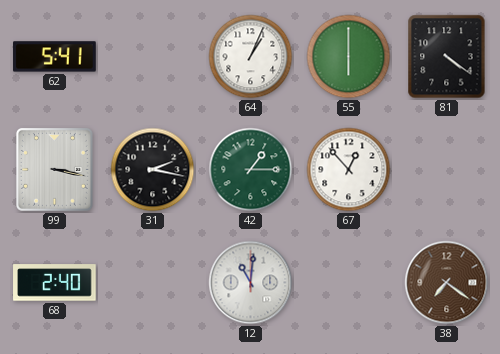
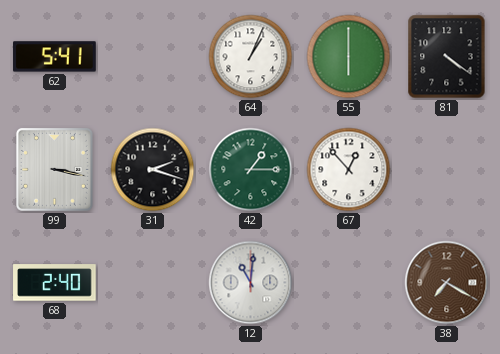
31: 2:17 -> 2:18
38: 7:21 -> 7:20
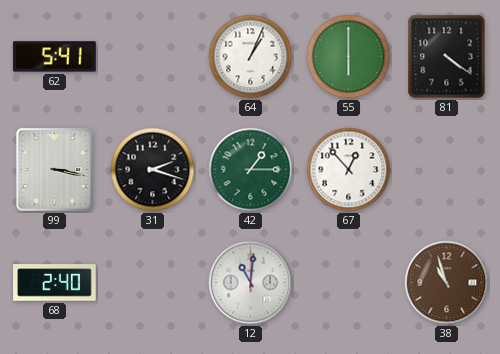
38: 7:20 -> 10:57
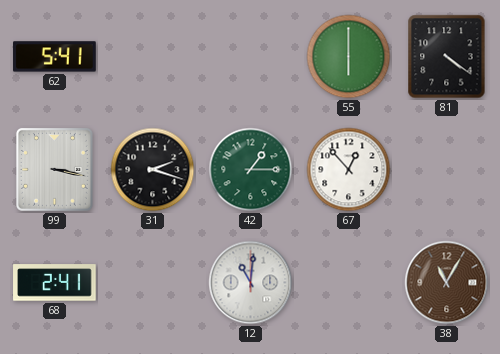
64: 1:04 -> none
68: 2:40 -> 2:41
38: 10:57 -> 11:05
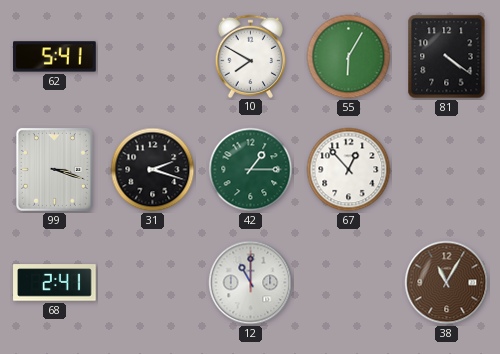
10: none -> 7:50
55: 6:00 -> 6:05
99: 3:17 -> 3:18
12: 11:01 -> 11:00
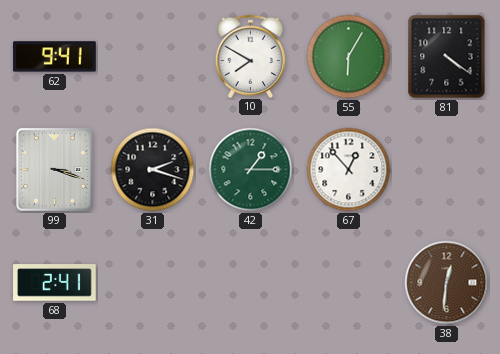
62: 5:41 -> 9:41
12: 11:00 -> none
38: 11:05 -> 12:31
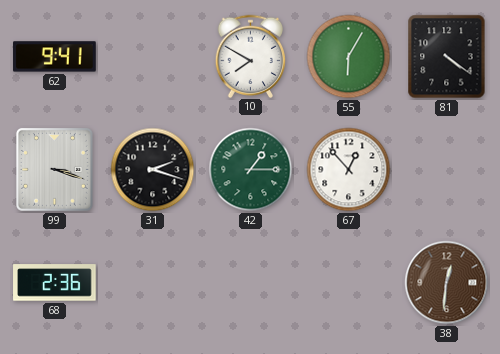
68: 2:41 -> 2:36
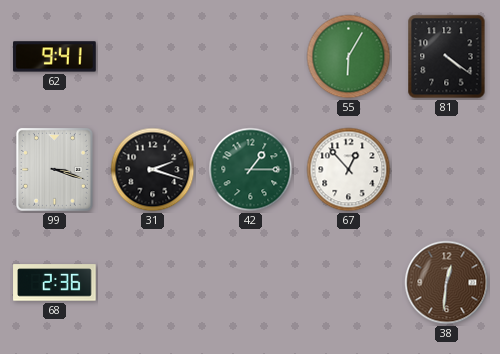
10: 7:50 -> none
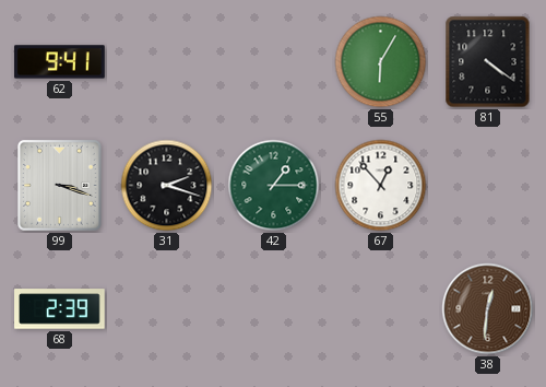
68: 2:36 -> 2:39
